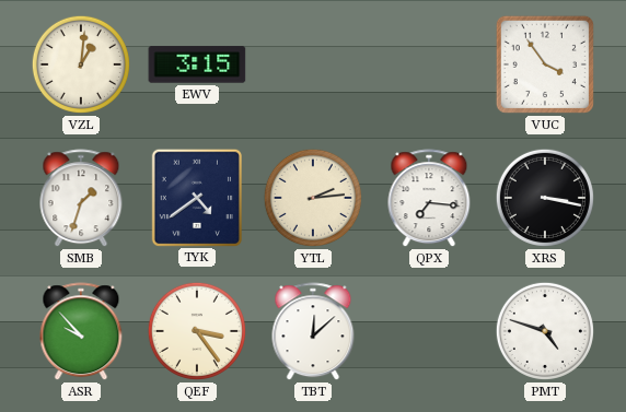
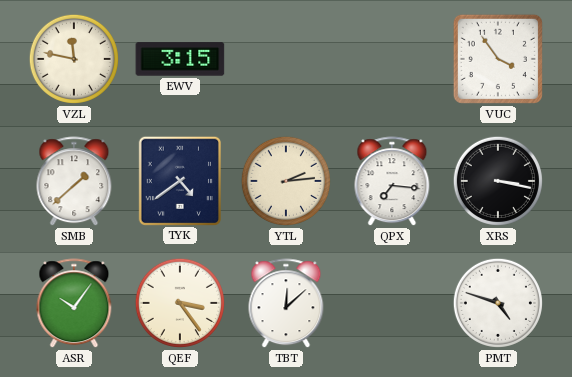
VZL: 1:01 -> 11:47
SMB: 1:33 -> 1:38
ASR: 9:53 -> 10:06
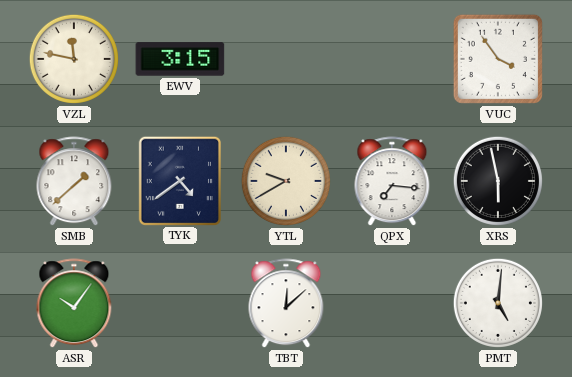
YTL: 2:14 -> 9:40
XRS: 3:17 -> 5:58
QEF: 3:24 -> none
PMT: 4:48 -> 5:01
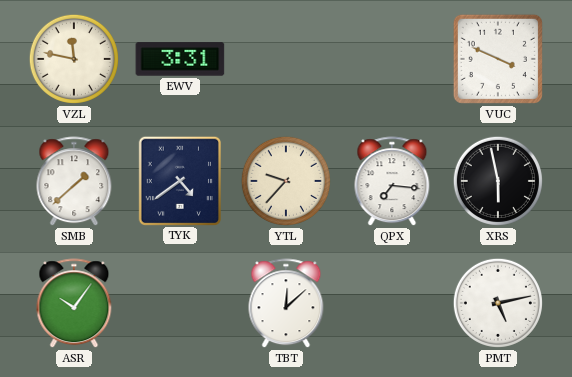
EWV: 3:15 -> 3:31
VUC: 3:54 -> 3:49
YTL: 9:40 -> 9:37
PMT: 5:01 -> 5:13
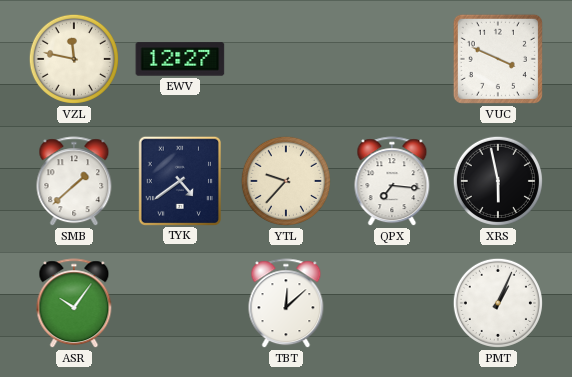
EWV: 3:31 -> 12:27
PMT: 5:13 -> 1:04
